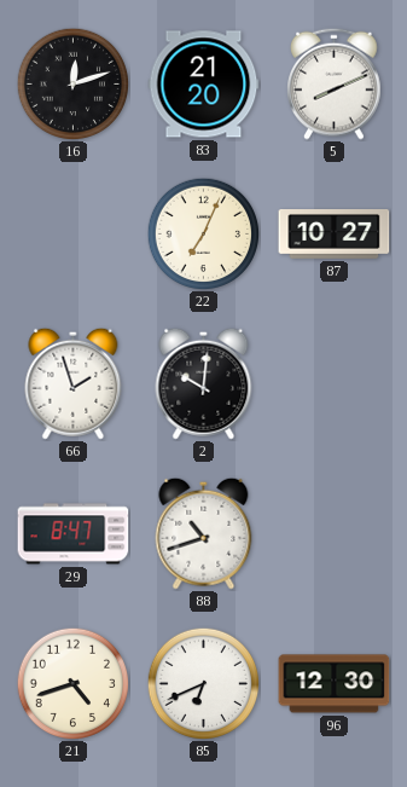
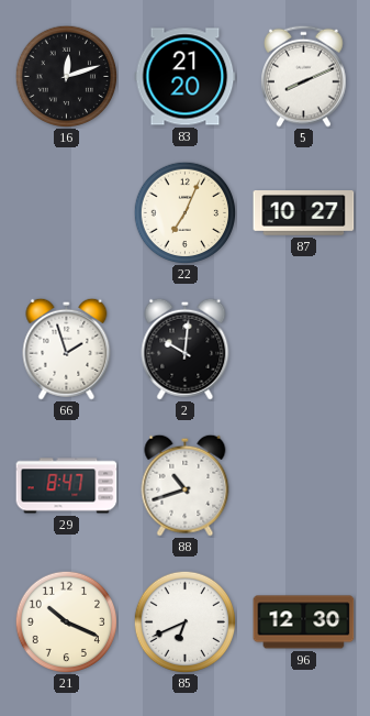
21: 4:42 -> 10:19
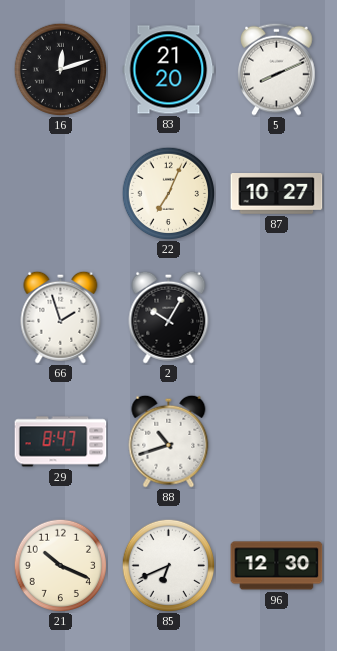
2: 10:01 -> 10:05
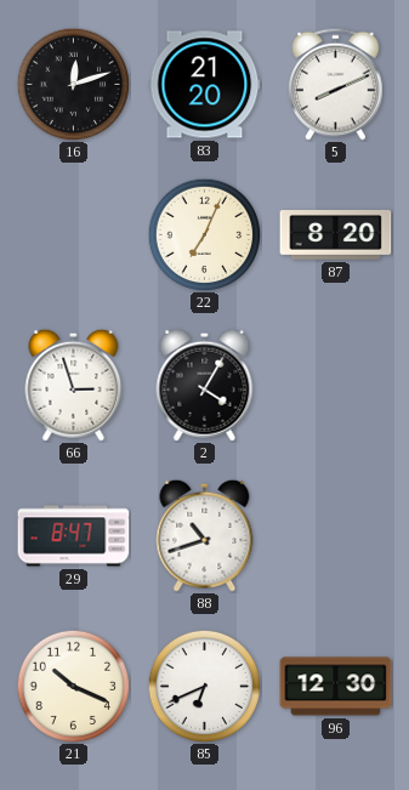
87: 10:27 -> 8:20
66: 1:57 -> 2:57
2: 10:05 -> 4:05
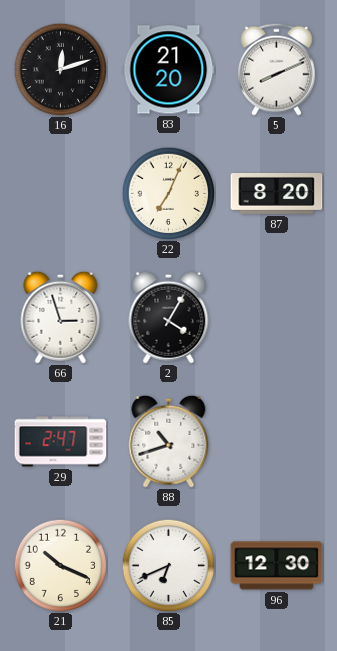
29: 8:47 -> 2:47
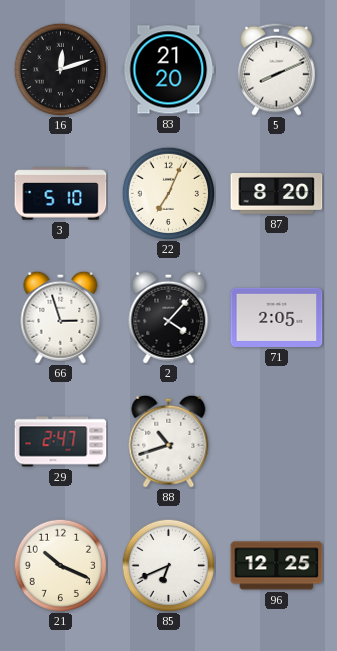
3: none -> 5:10
2: 4:05 -> 4:07
71: none -> 2:05
96: 12:30 -> 12:25
